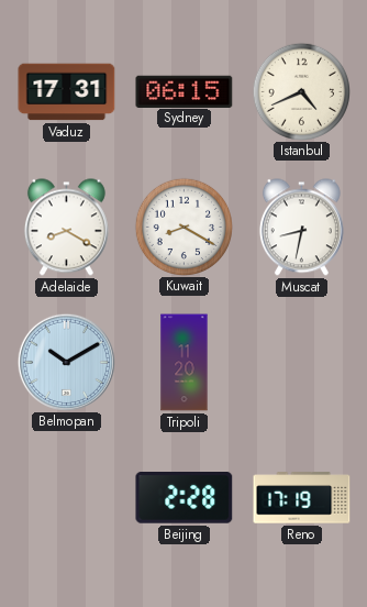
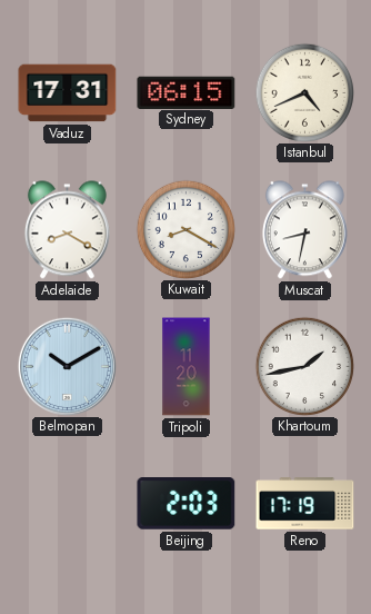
Khartoum: none -> 1:43
Beijing: 2:28 -> 2:03
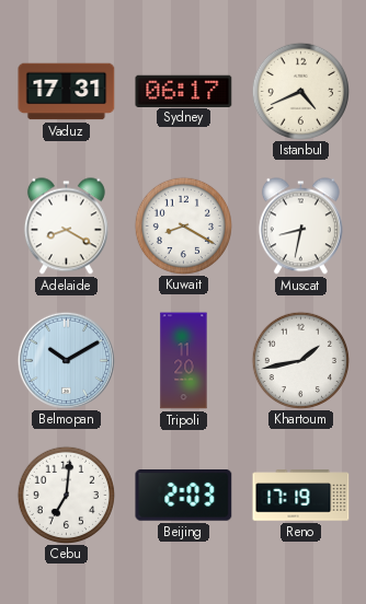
Sydney: 06:15 -> 06:17
Cebu: none -> 7:01
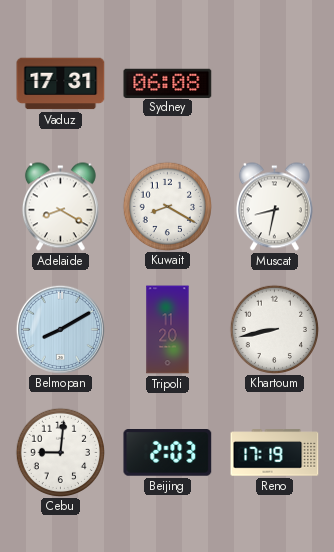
Sydney: 06:17 -> 06:08
Istanbul: 4:41 -> none
Belmopan: 10:10 -> 8:10
Khartoum: 1:43 -> 8:43
Cebu: 7:01 -> 9:01
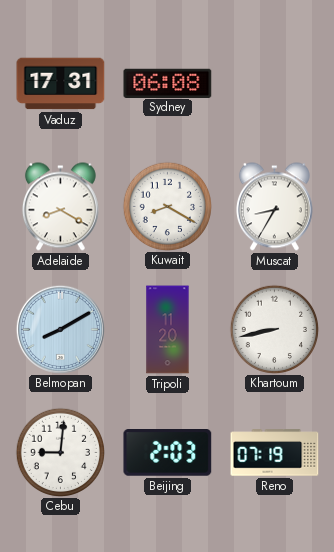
Muscat: 8:32 -> 8:35
Reno: 17:19 -> 07:19
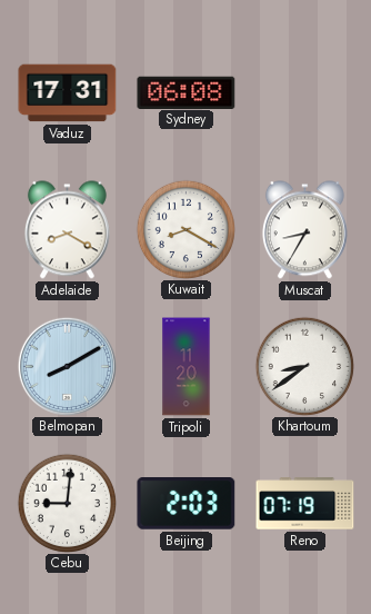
Khartoum: 8:43 -> 8:39
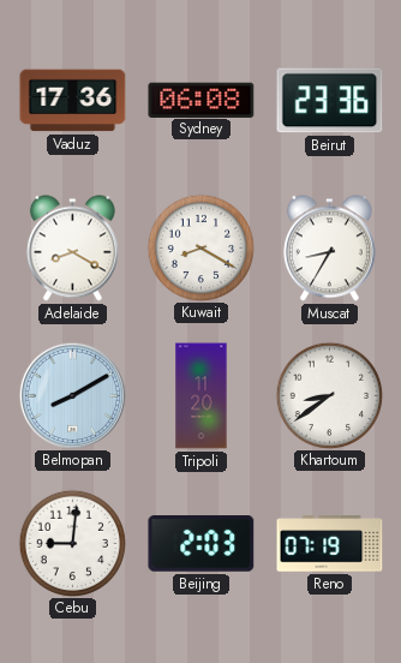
Vaduz: 17:31 -> 17:36
Beirut: none -> 23:36
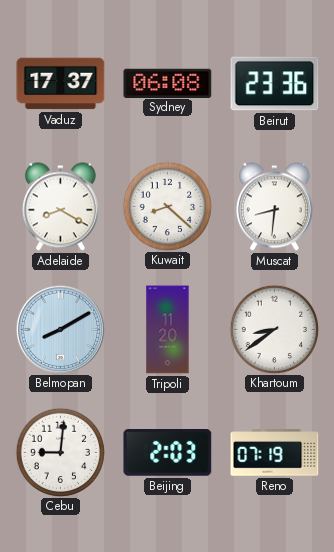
Vaduz: 17:36 -> 17:37
Kuwait: 8:20 -> 8:22
Muscat: 8:35 -> 8:31
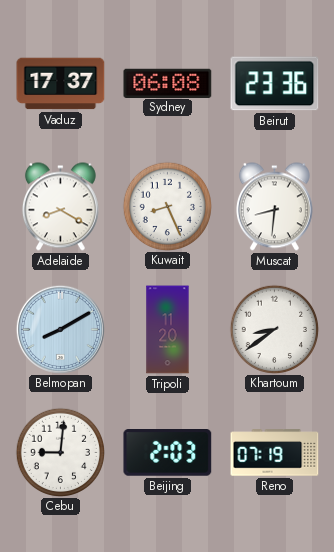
Kuwait: 8:22 -> 8:26
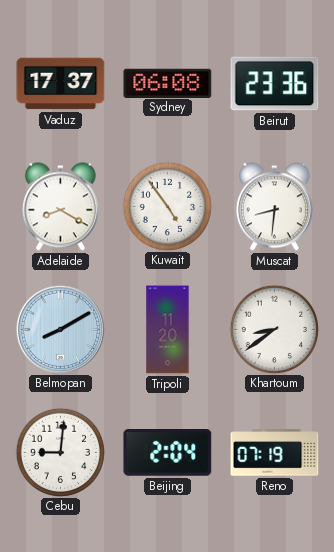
Kuwait: 8:26 -> 4:54
Beijing: 2:03 -> 2:04
